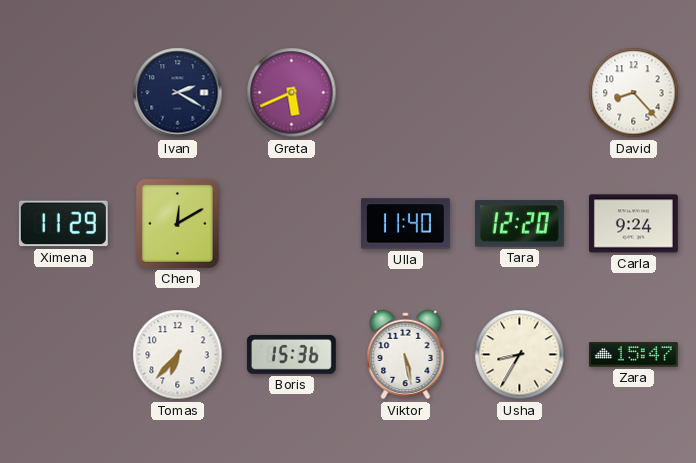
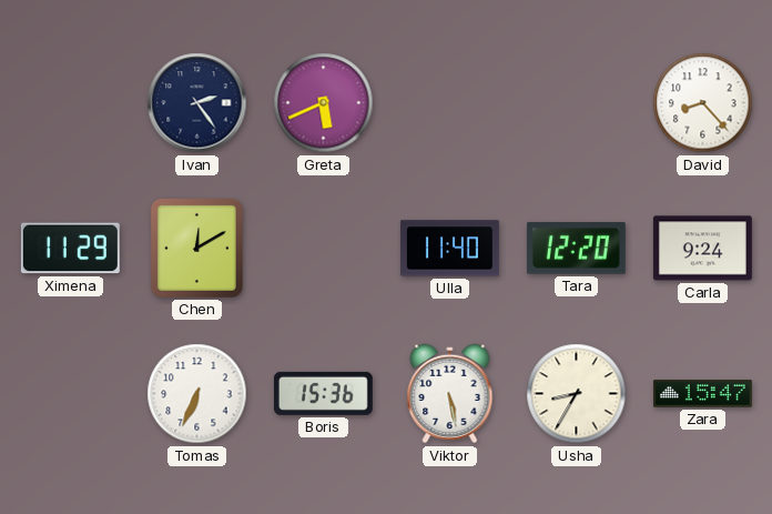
Ivan: 2:20 -> 2:24
Tomas: 6:37 -> 6:34
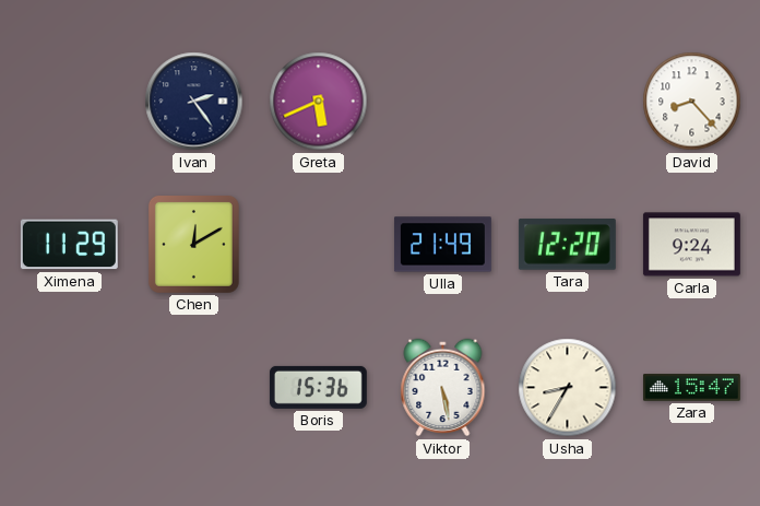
Ulla: 11:40 -> 21:49
Tomas: 6:34 -> none
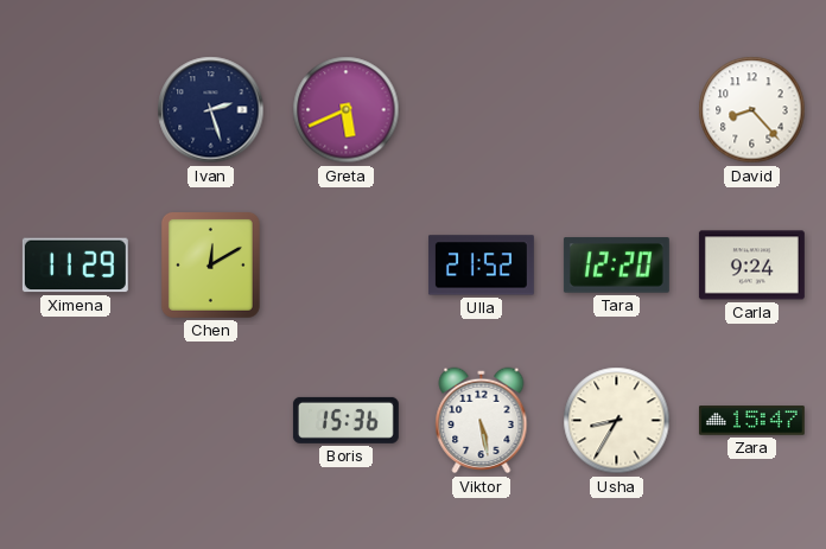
Ivan: 2:24 -> 2:27
Ulla: 21:49 -> 21:52
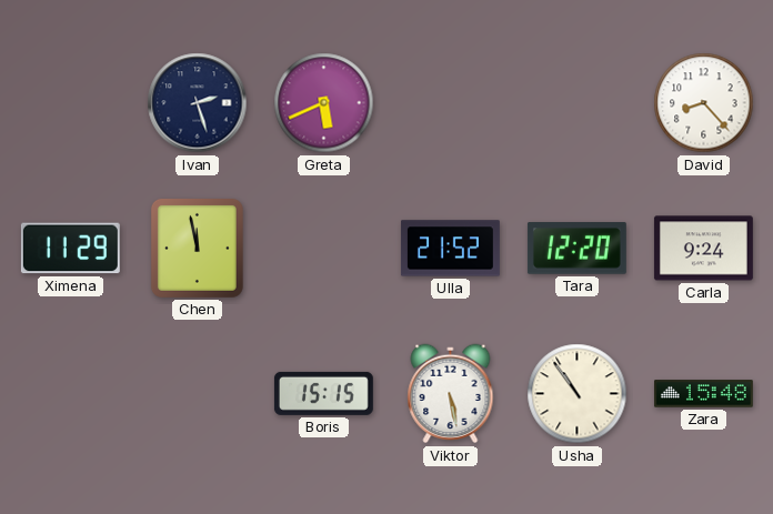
Chen: 12:10 -> 11:58
Boris: 15:36 -> 15:15
Usha: 8:35 -> 10:54
Zara: 15:47 -> 15:48
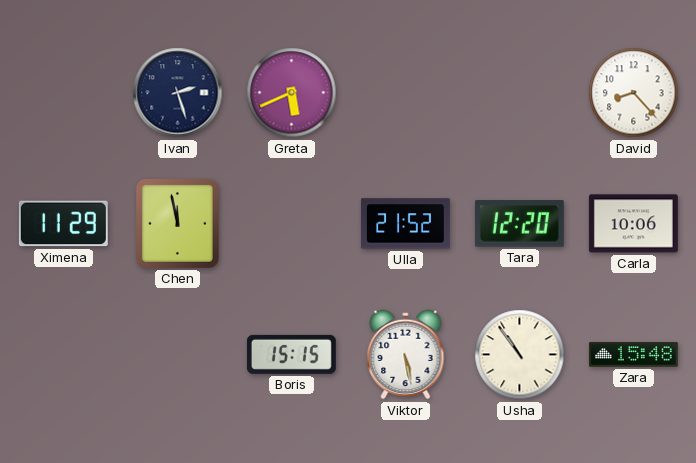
Carla: 9:24 -> 10:06
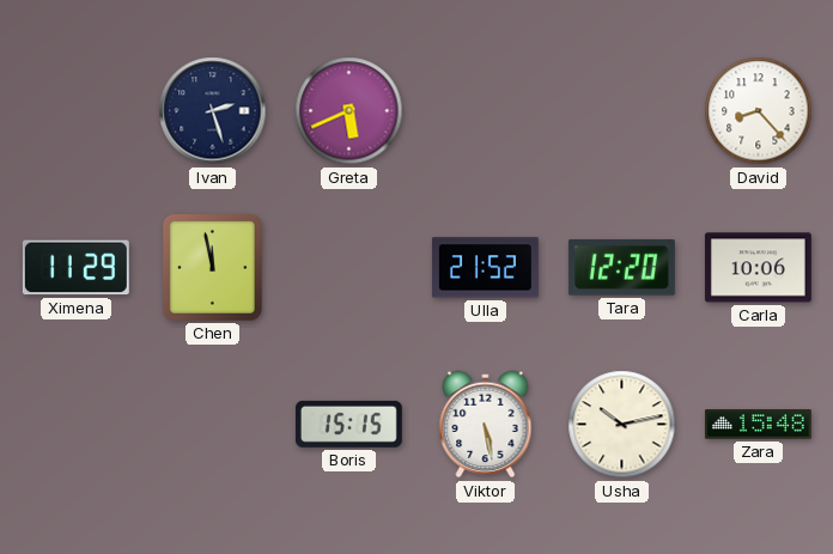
Usha: 10:54 -> 10:13
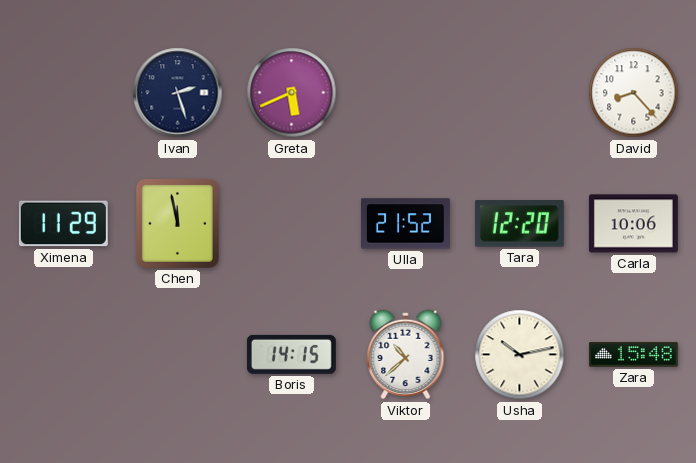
Boris: 15:15 -> 14:15
Viktor: 5:28 -> 10:38
